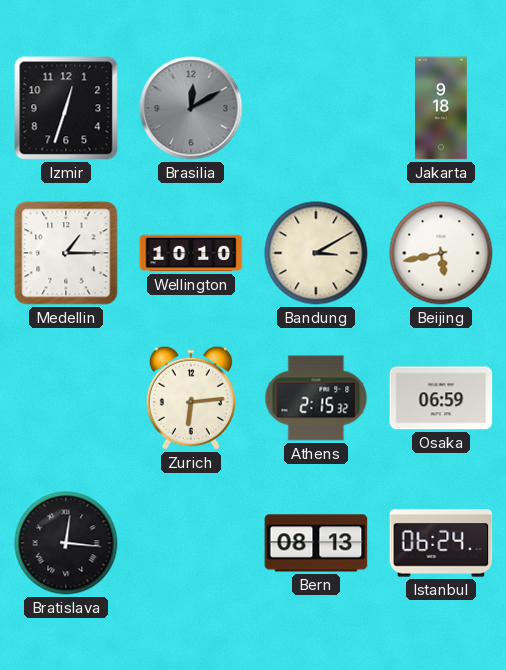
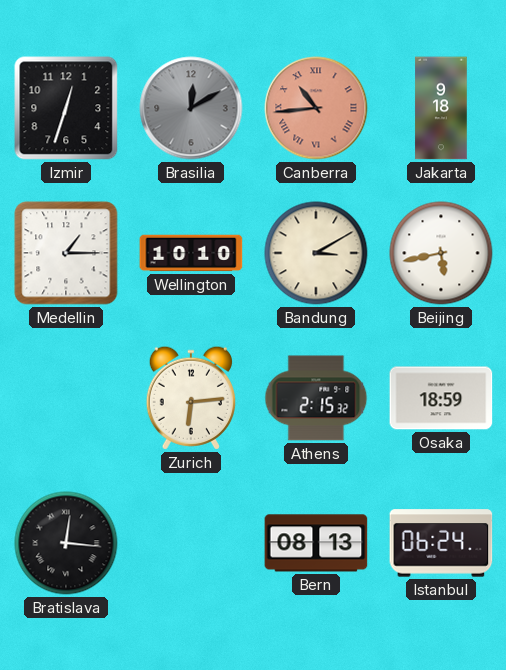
Canberra: none -> 10:44
Osaka: 06:59 -> 18:59
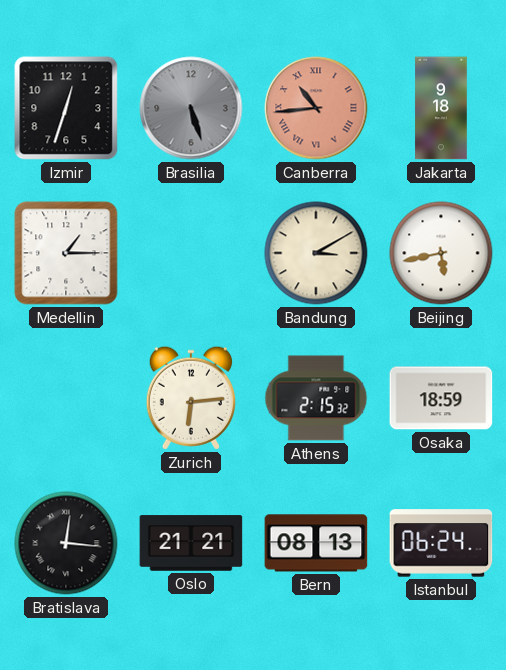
Brasilia: 12:10 -> 5:27
Wellington: 10:10 -> none
Oslo: none -> 21:21
